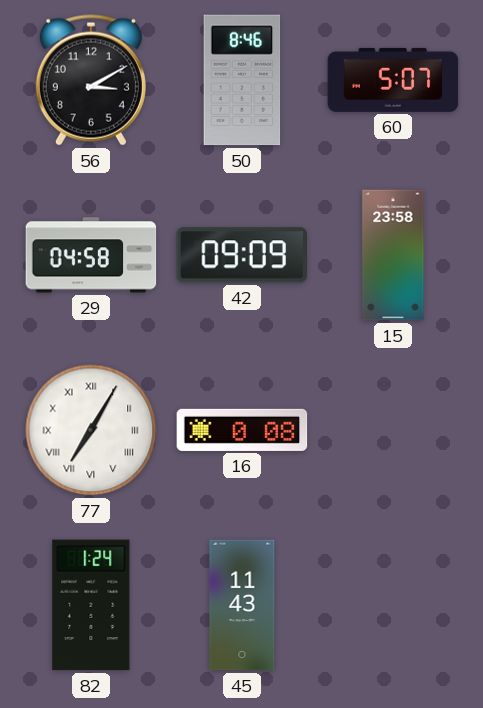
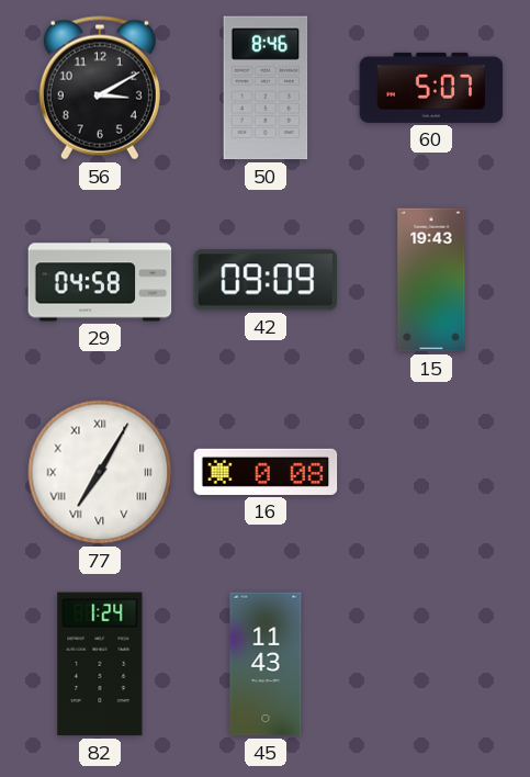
15: 23:58 -> 19:43
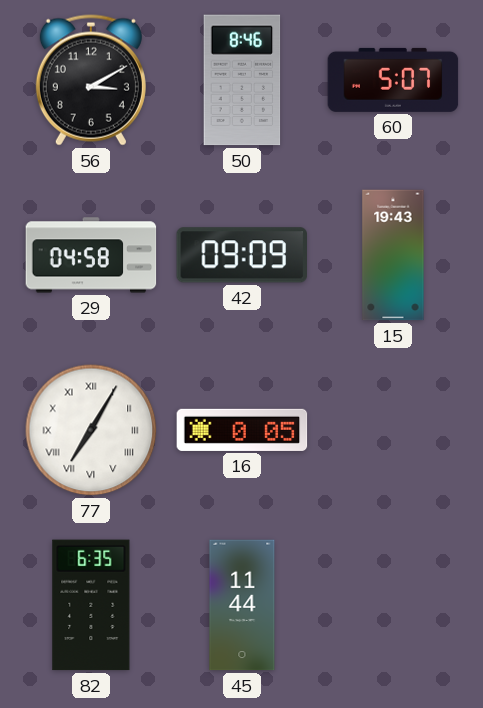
16: 0:08 -> 0:05
82: 1:24 -> 6:35
45: 11:43 -> 11:44
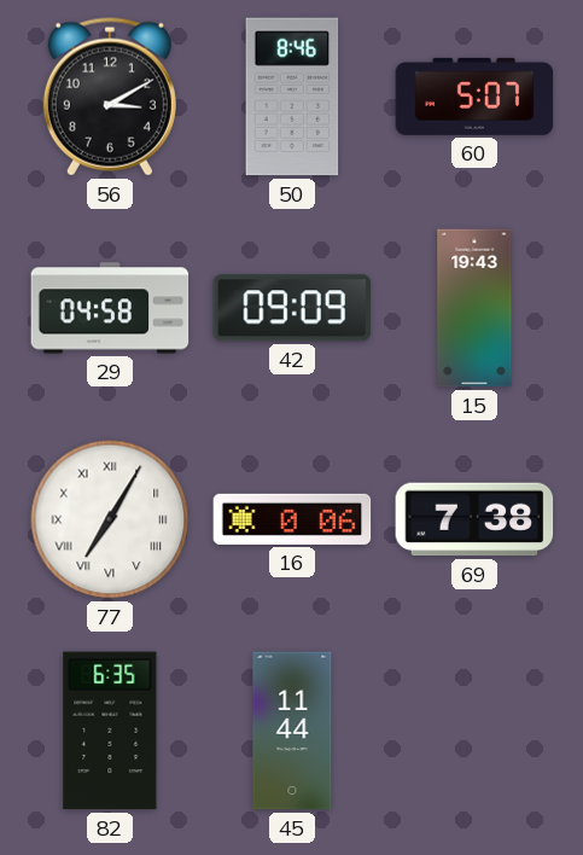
16: 0:05 -> 0:06
69: none -> 7:38
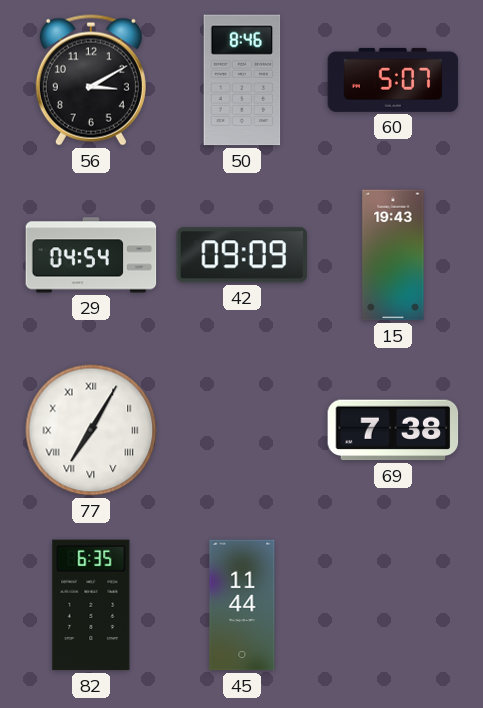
29: 04:58 -> 04:54
16: 0:06 -> none
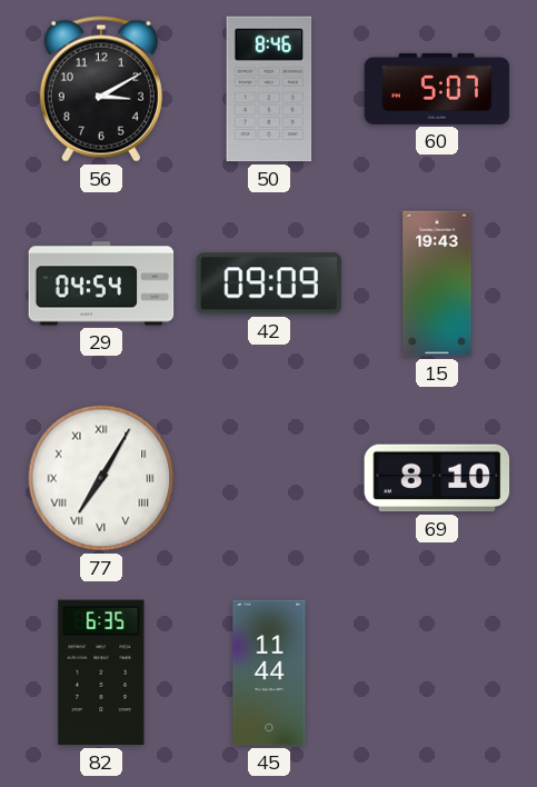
69: 7:38 -> 8:10
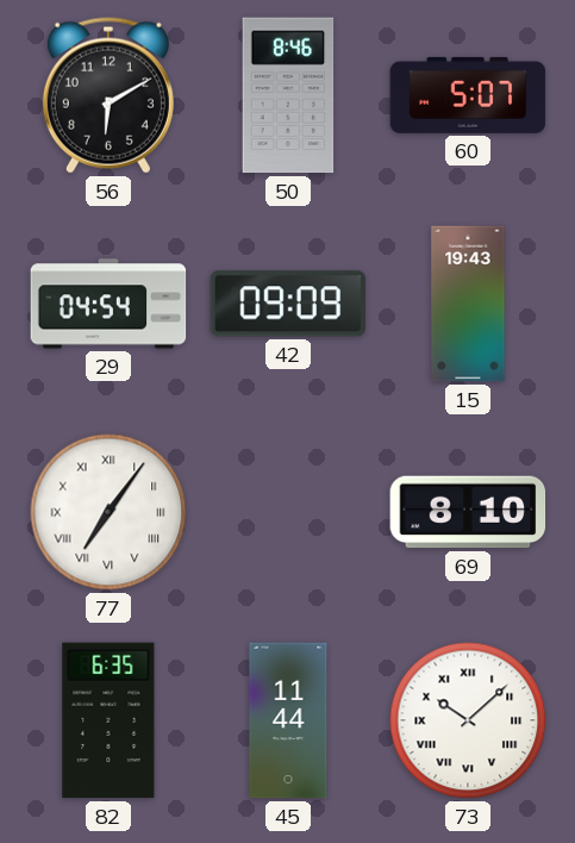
56: 3:10 -> 6:10
77: 7:05 -> 7:06
73: none -> 10:08
